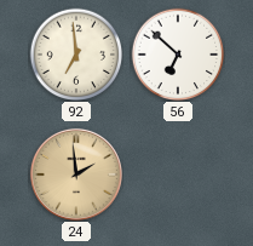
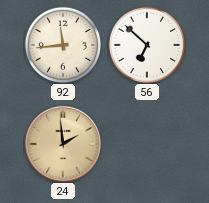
92: 6:59 -> 11:44
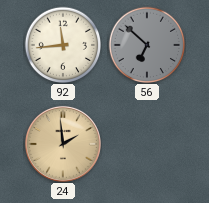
56 dial: white -> grey
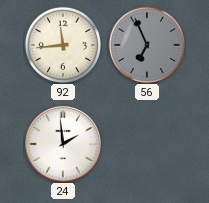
56: 6:52 -> 6:56
24 dial: champagne -> white
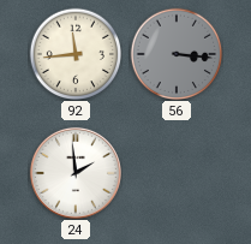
56: 6:56 -> 3:16
